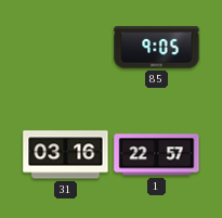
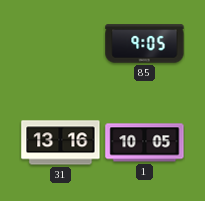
31: 03:16 -> 13:16
1: 22:57 -> 10:05
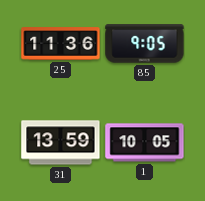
25: none -> 11:36
31: 13:16 -> 13:59
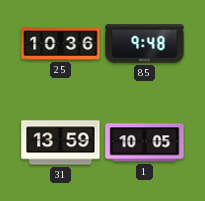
25: 11:36 -> 10:36
85: 9:05 -> 9:48
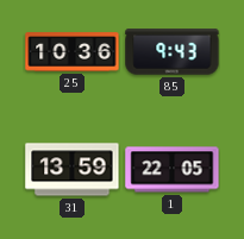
85: 9:48 -> 9:43
1: 10:05 -> 22:05
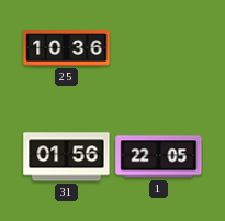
85: 9:43 -> none
31: 13:59 -> 01:56
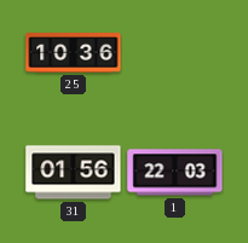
1: 22:05 -> 22:03
